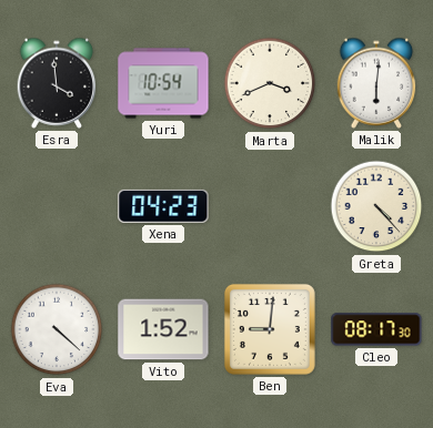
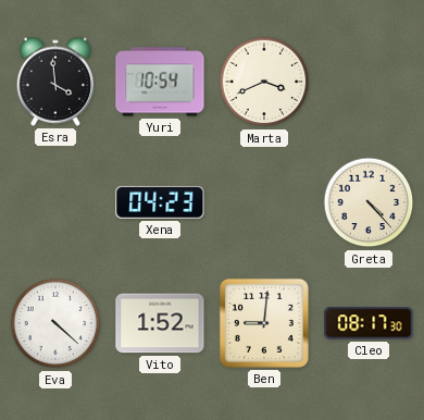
Malik: 6:01 -> none
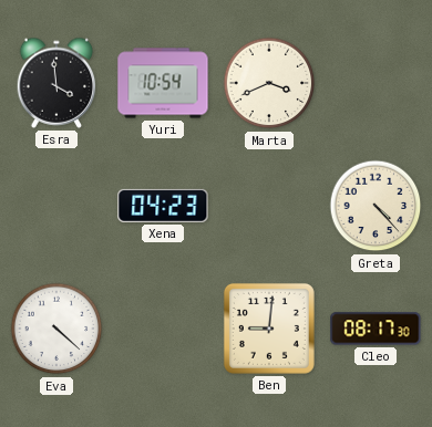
Vito: 1:52 -> none
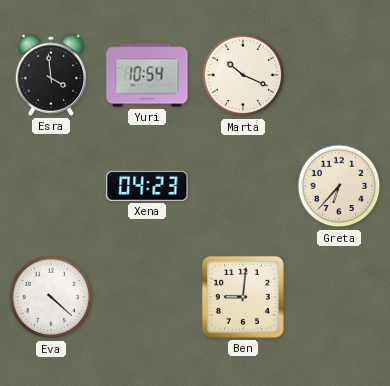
Marta: 3:41 -> 10:19
Greta: 4:23 -> 6:37
Cleo: 08:17 -> none
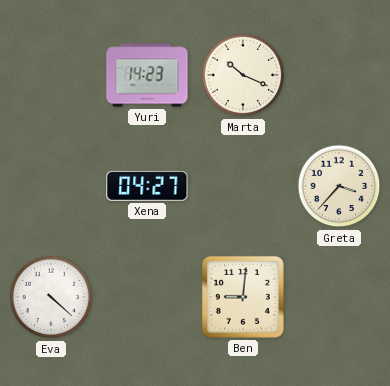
Esra: 3:59 -> none
Yuri: 10:54 -> 14:23
Xena: 04:23 -> 04:27
Greta: 6:37 -> 3:37
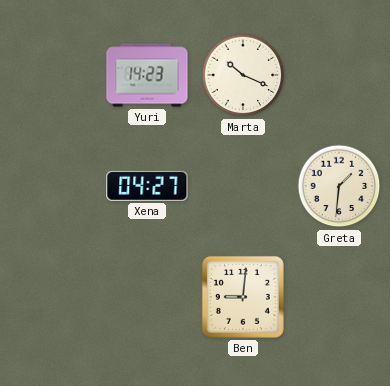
Greta: 3:37 -> 1:31
Eva: 4:22 -> none
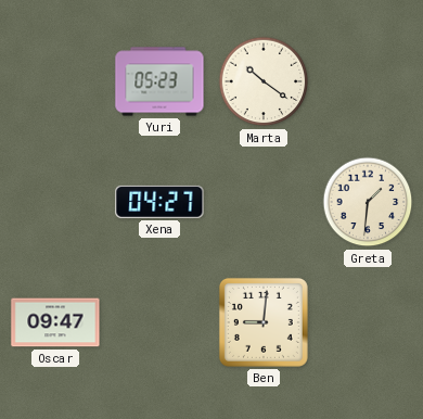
Yuri: 14:23 -> 05:23
Marta: 10:19 -> 10:21
Oscar: none -> 09:47
